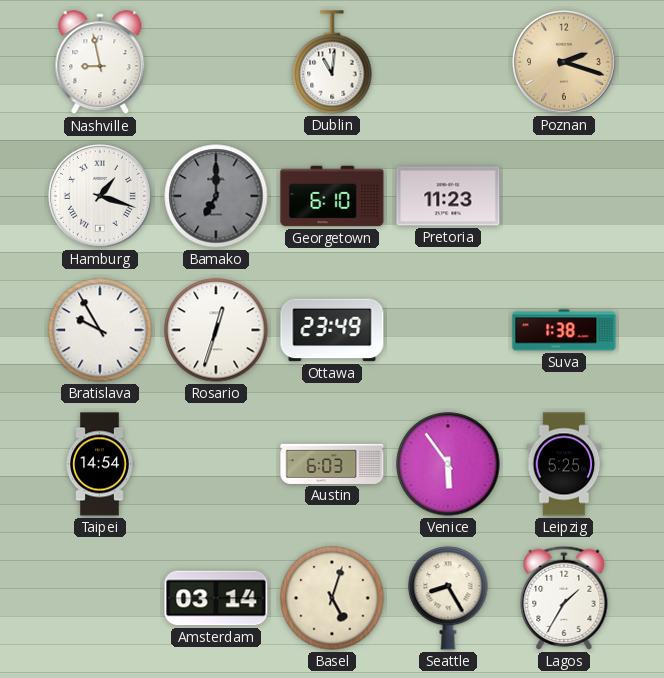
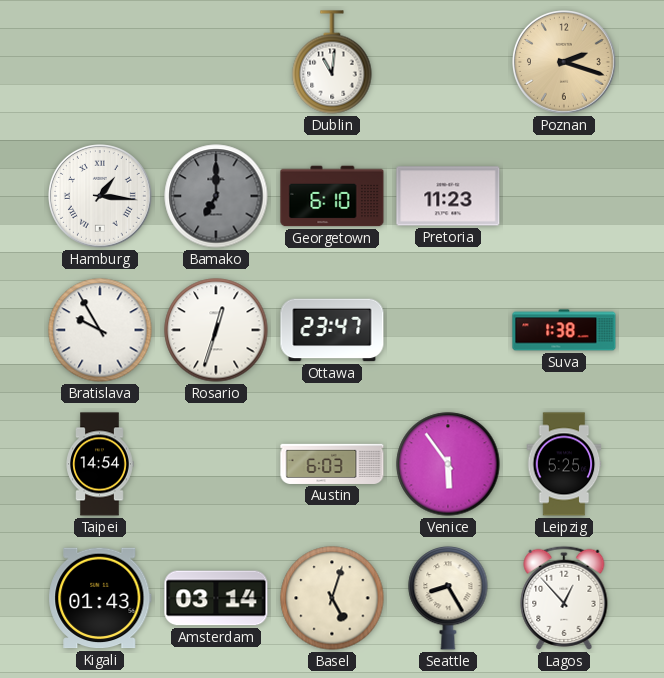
Nashville: 8:58 -> none
Hamburg: 1:18 -> 1:16
Ottawa: 23:49 -> 23:47
Kigali: none -> 01:43
Lagos: 1:35 -> 12:53
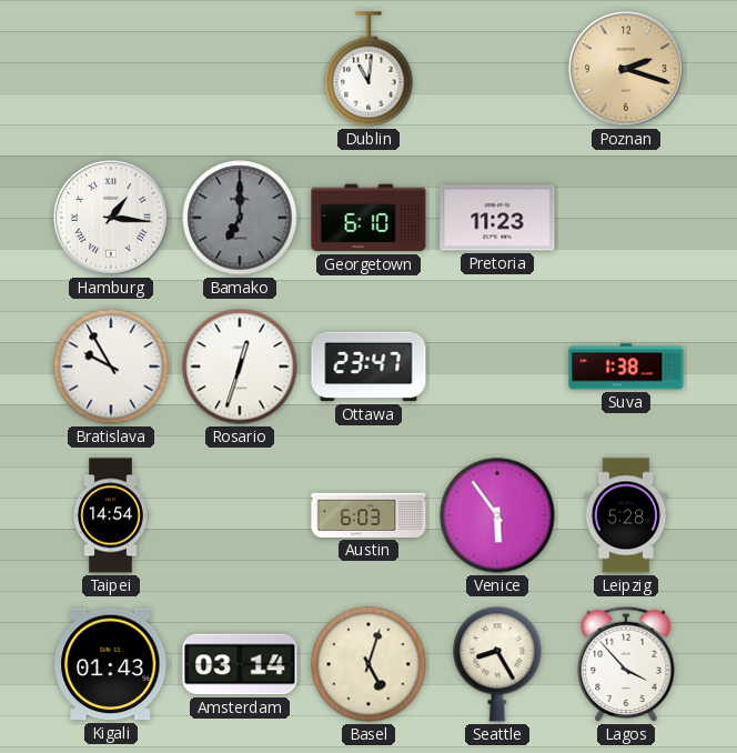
Leipzig: 5:25 -> 5:28
Lagos: 12:53 -> 3:53
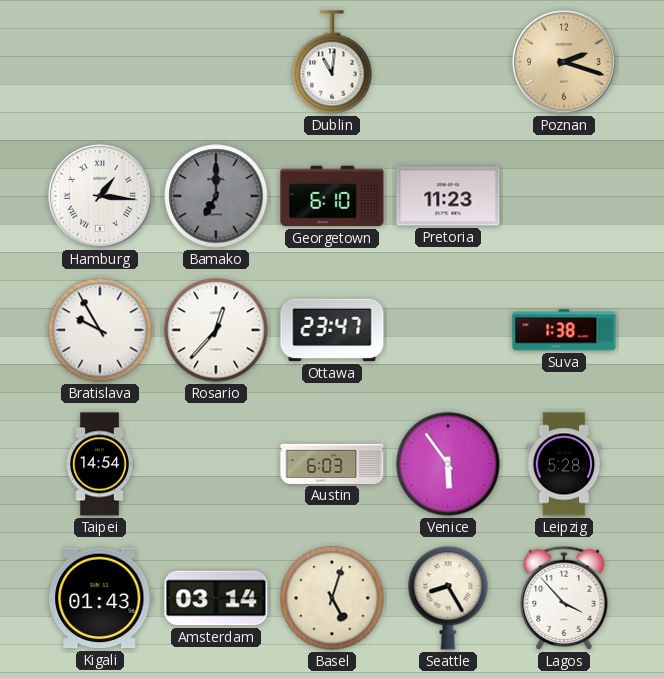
Rosario: 12:33 -> 12:37
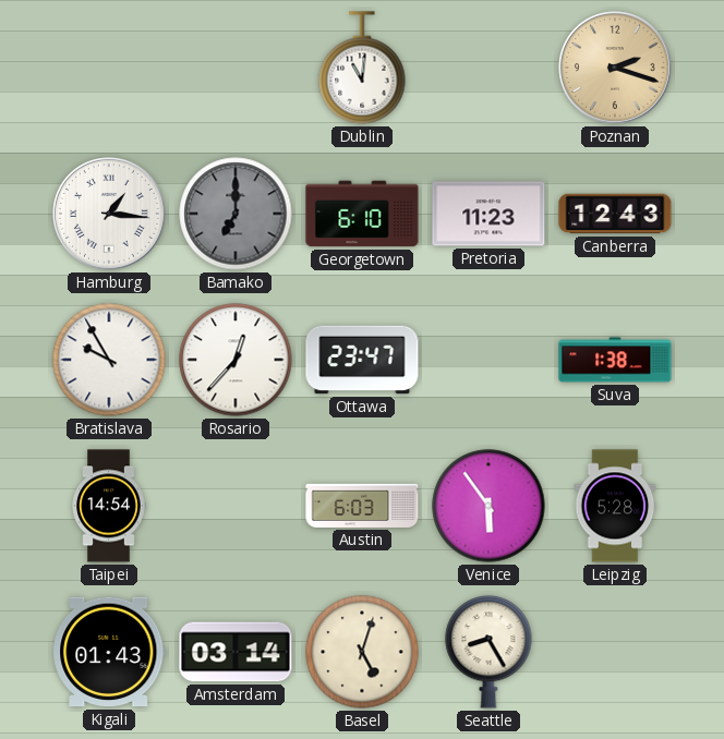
Canberra: none -> 12:43
Lagos: 3:53 -> none
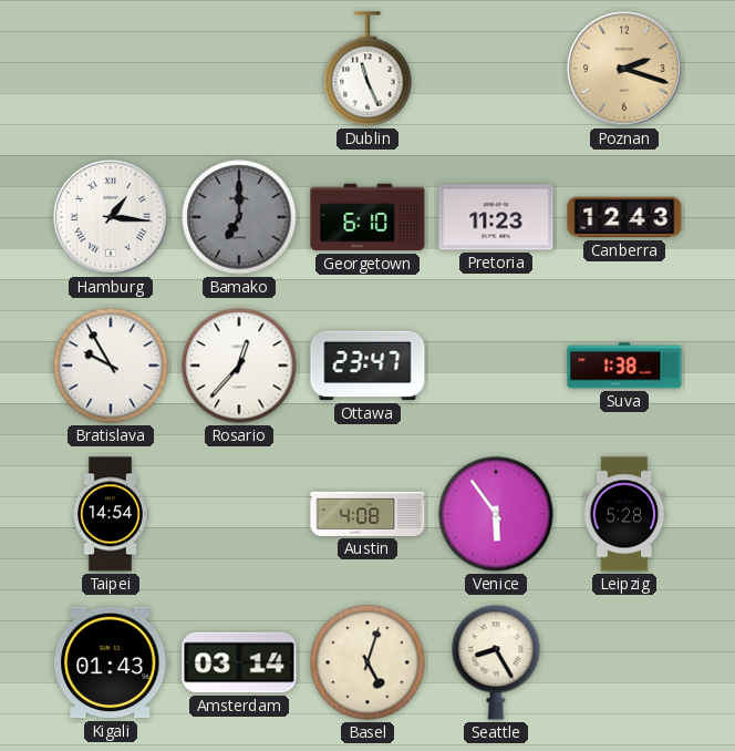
Dublin: 11:01 -> 11:26
Austin: 6:03 -> 4:08
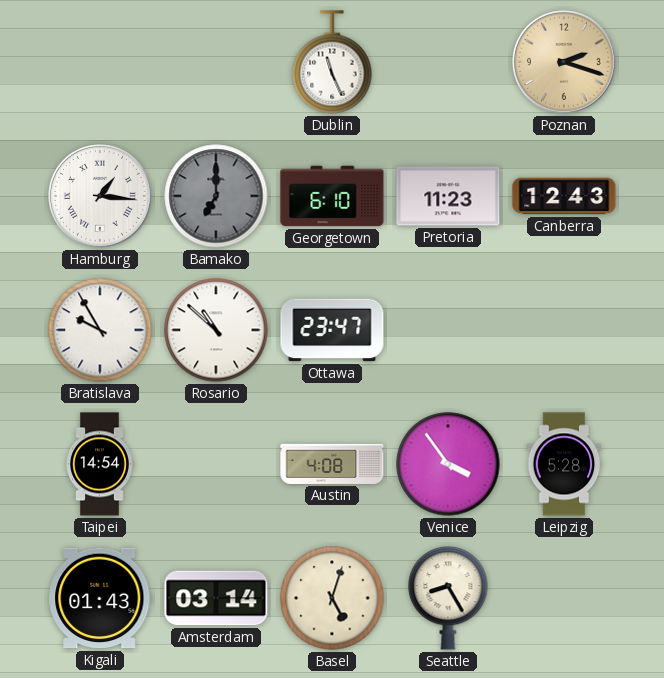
Rosario: 12:37 -> 10:52
Suva: 1:38 -> none
Venice: 5:54 -> 3:54
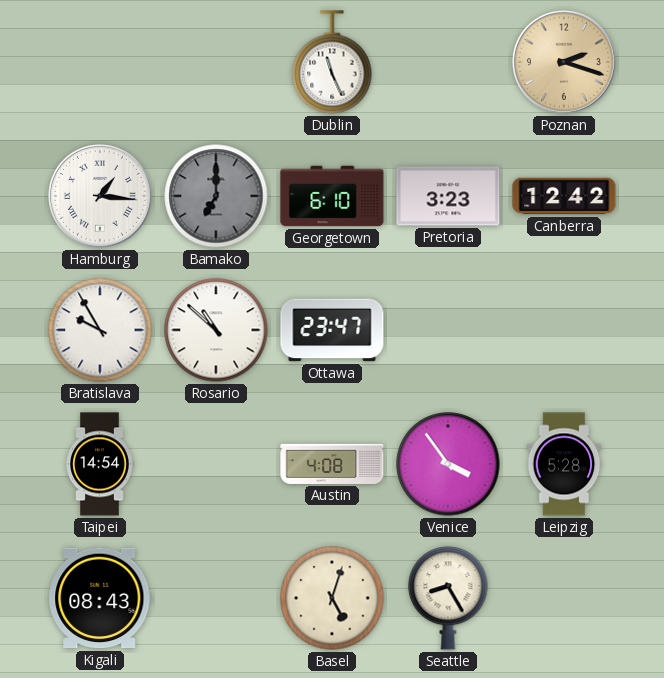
Pretoria: 11:23 -> 3:23
Canberra: 12:43 -> 12:42
Kigali: 01:43 -> 08:43
Amsterdam: 03:14 -> none
